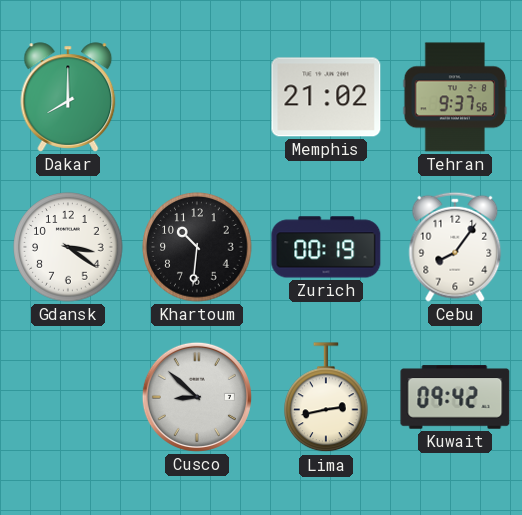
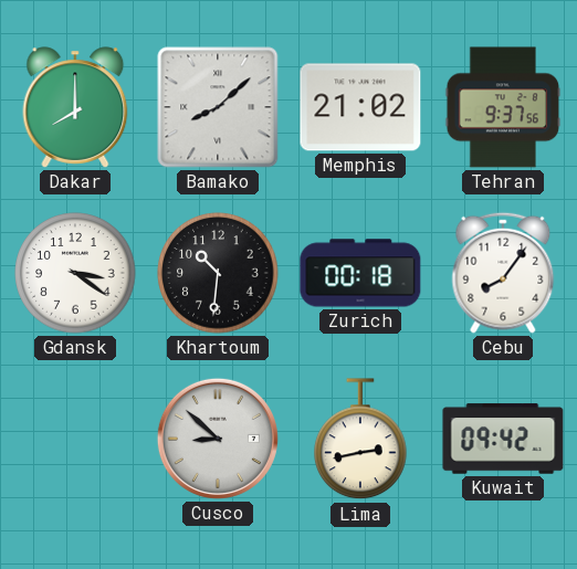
Bamako: none -> 8:08
Zurich: 00:19 -> 00:18
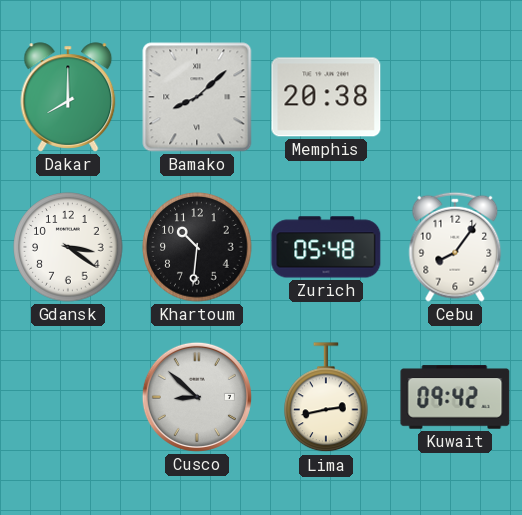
Memphis: 21:02 -> 20:38
Tehran: 9:37 -> none
Zurich: 00:18 -> 05:48
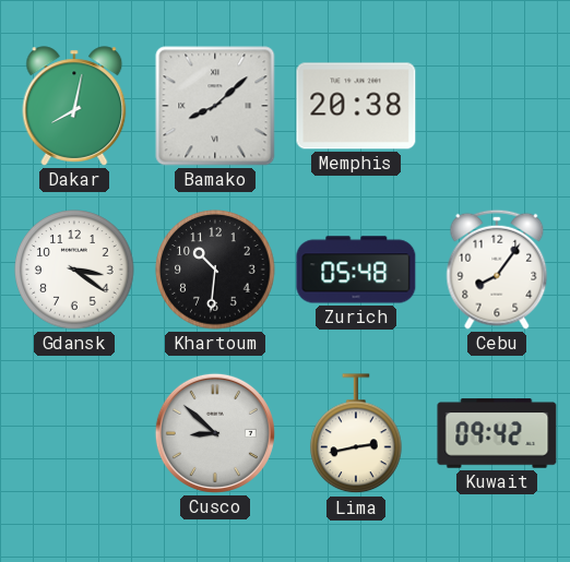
Dakar: 8:00 -> 8:02
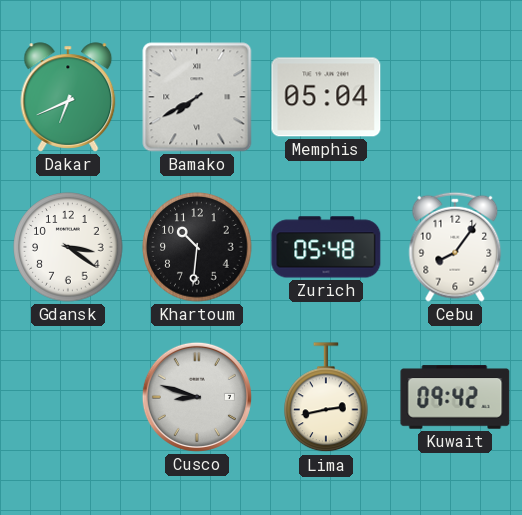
Dakar: 8:02 -> 6:41
Bamako: 8:08 -> 7:40
Memphis: 20:38 -> 05:04
Cusco: 8:52 -> 8:48
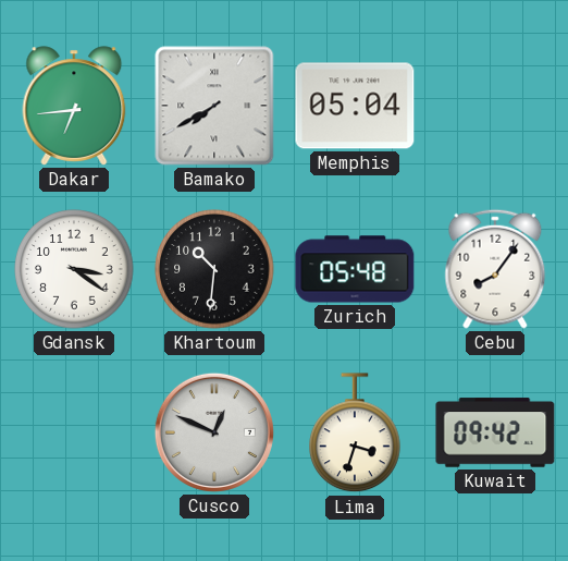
Dakar: 6:41 -> 6:44
Cusco: 8:48 -> 12:49
Lima: 2:43 -> 3:33
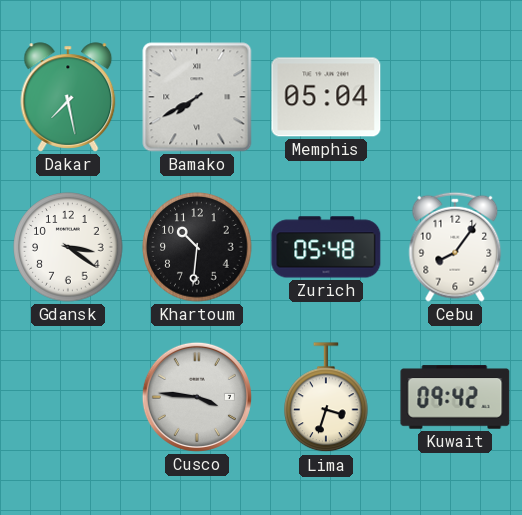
Dakar: 6:44 -> 7:28
Cusco: 12:49 -> 3:46
